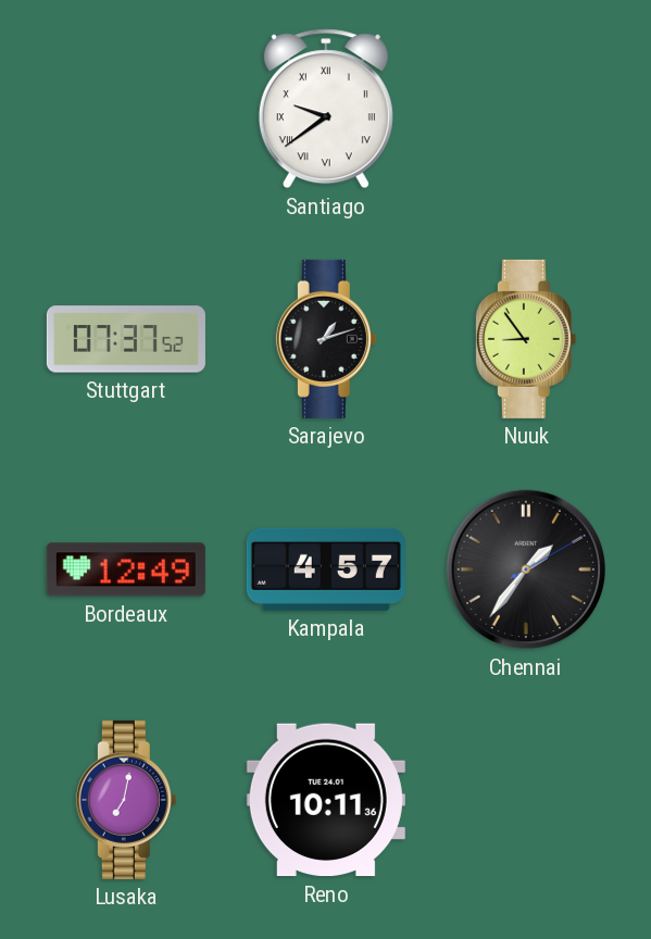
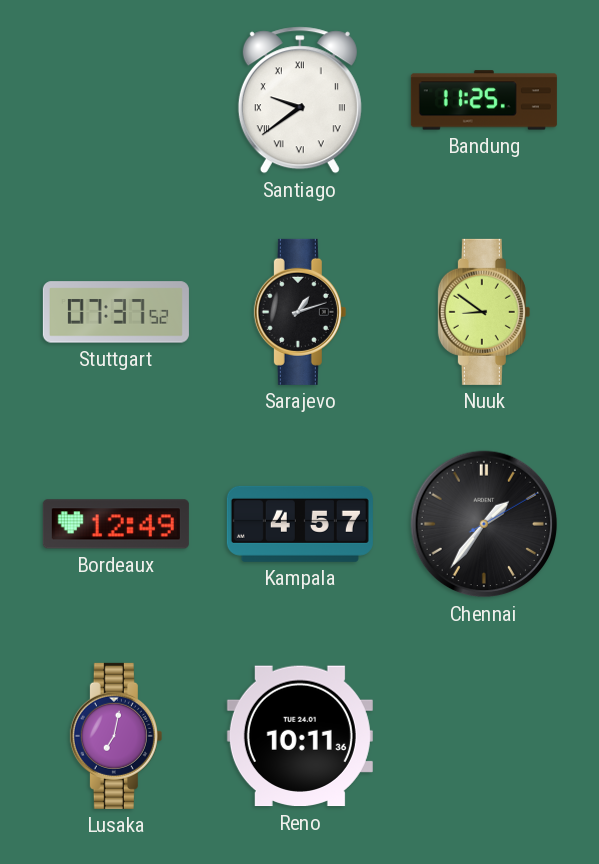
Bandung: none -> 11:25
Nuuk: 8:54 -> 8:51
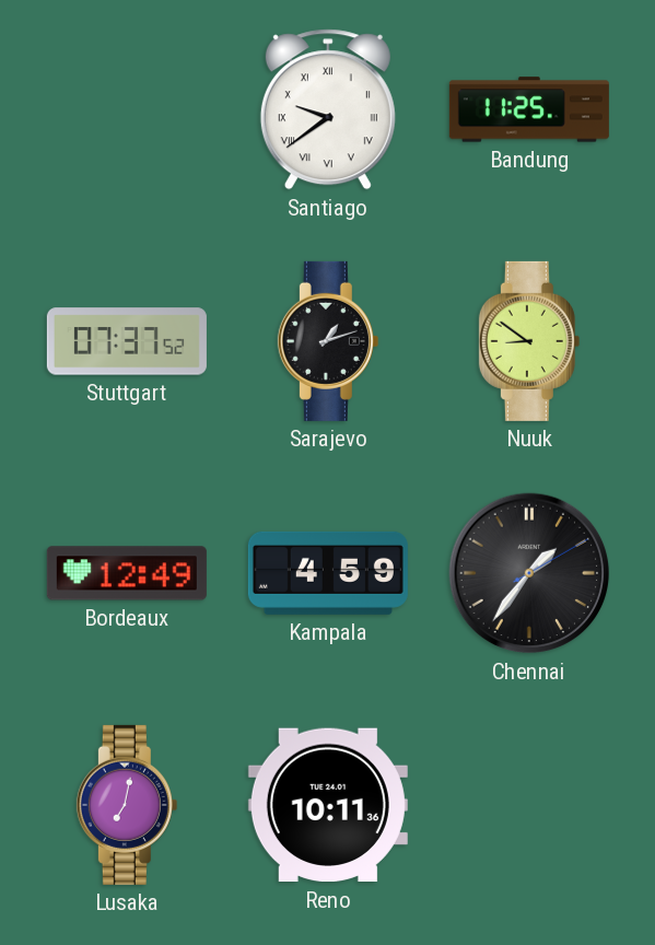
Kampala: 4:57 -> 4:59
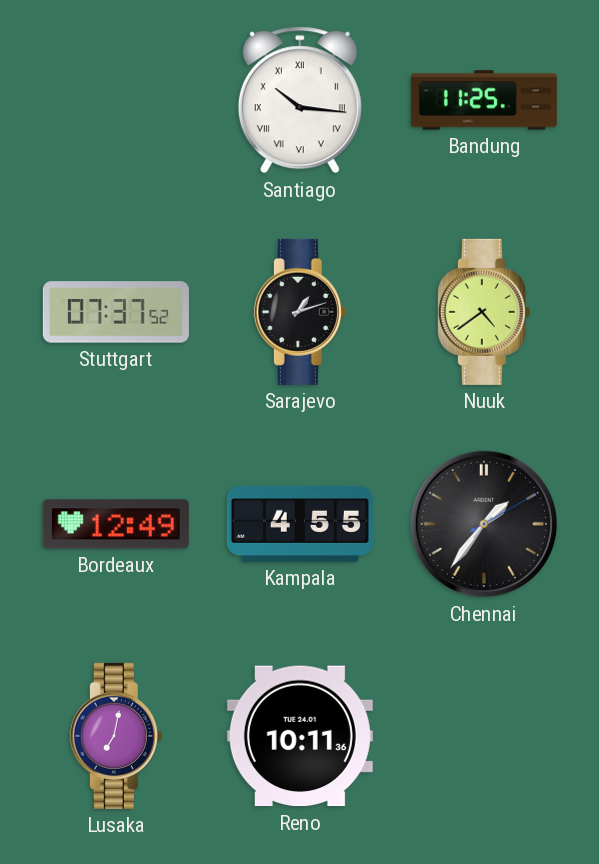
Santiago: 9:39 -> 10:16
Nuuk: 8:51 -> 4:39
Kampala: 4:59 -> 4:55
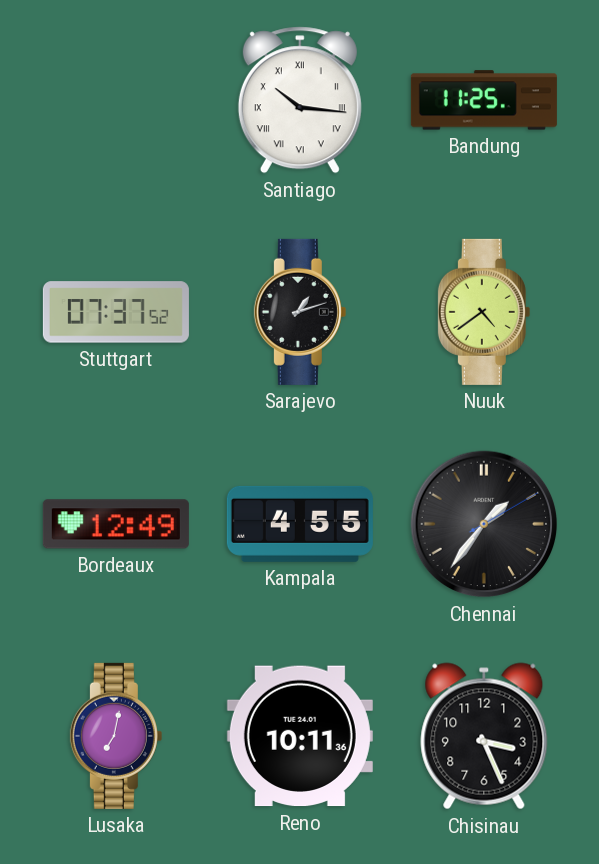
Chisinau: none -> 3:26
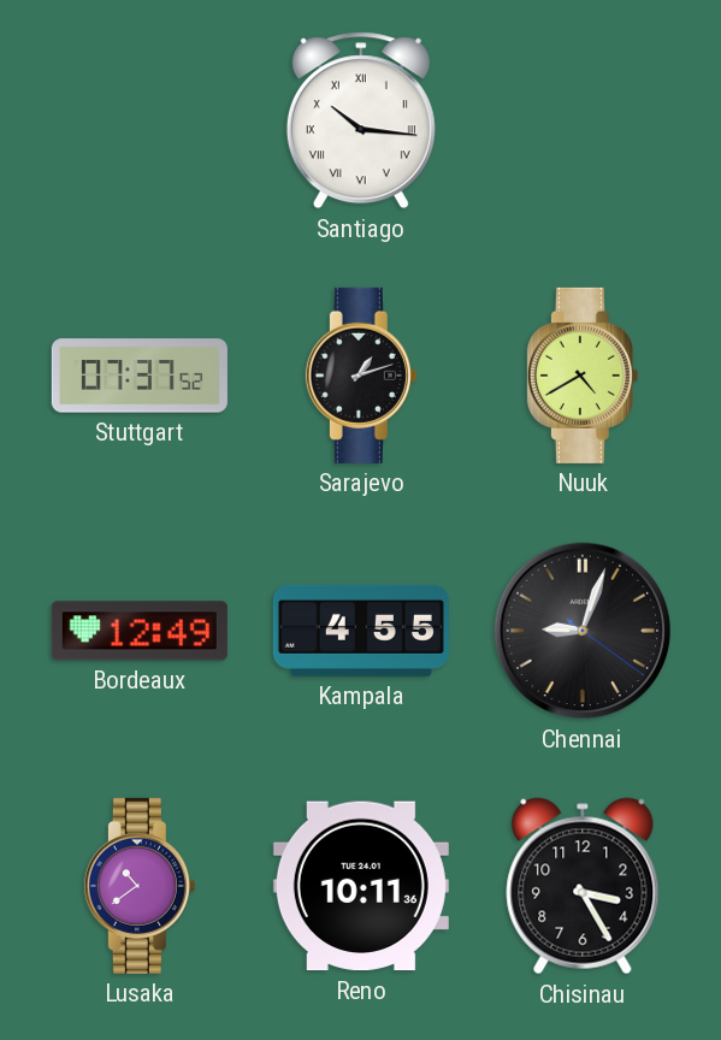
Bandung: 11:25 -> none
Nuuk: 4:39 -> 4:40
Chennai: 1:36 -> 9:03
Lusaka: 7:02 -> 10:39
Chisinau: 3:26 -> 3:25
